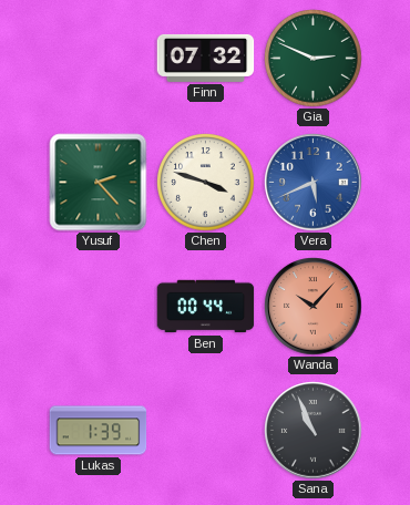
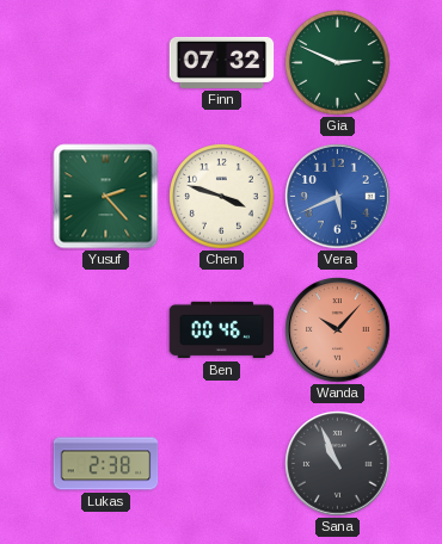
Ben: 00:44 -> 00:46
Lukas: 1:39 -> 2:38
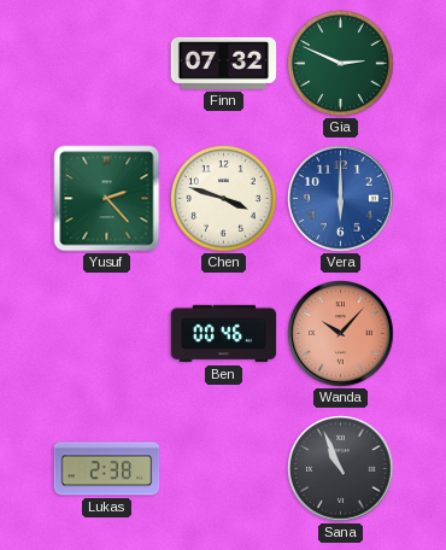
Vera: 5:41 -> 6:00
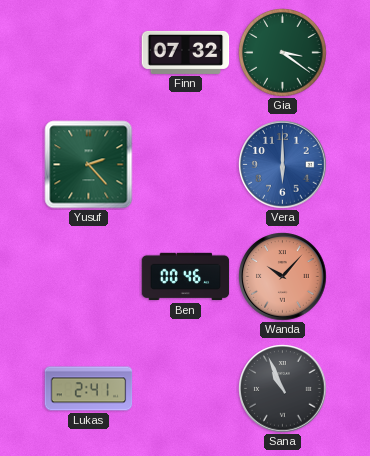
Gia: 2:49 -> 3:21
Chen: 3:48 -> none
Lukas: 2:38 -> 2:41
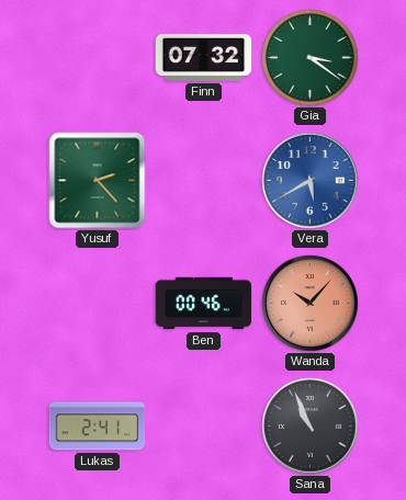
Vera: 6:00 -> 5:40
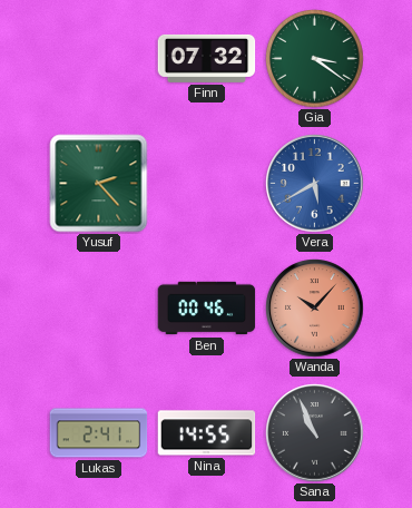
Nina: none -> 14:55
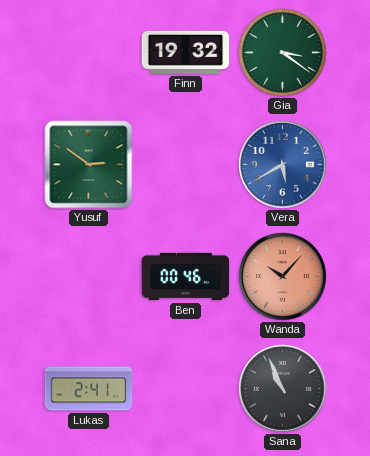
Finn: 07:32 -> 19:32
Yusuf: 2:23 -> 2:51
Nina: 14:55 -> none
